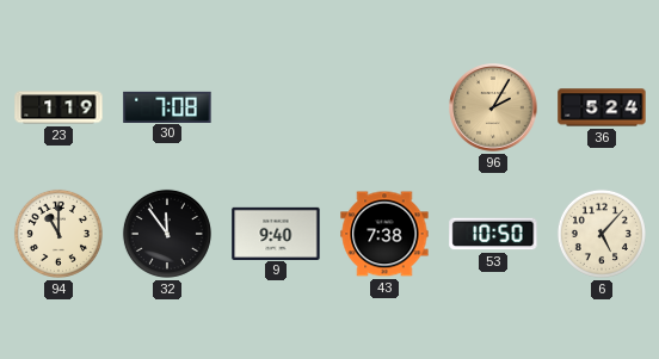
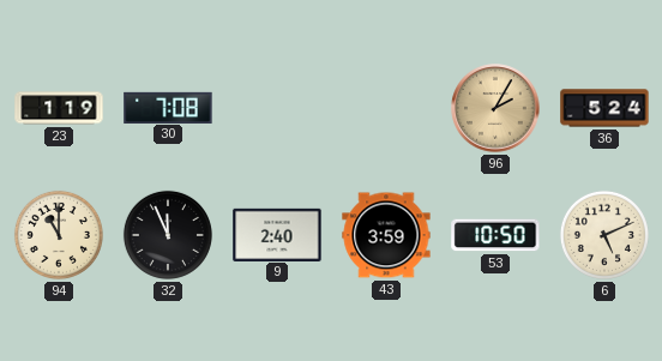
32: 11:54 -> 11:56
9: 9:40 -> 2:40
43: 7:38 -> 3:59
6: 5:07 -> 5:11
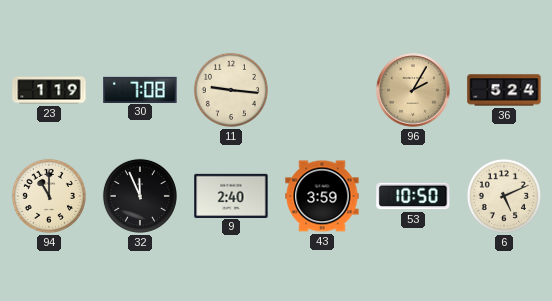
11: none -> 9:16
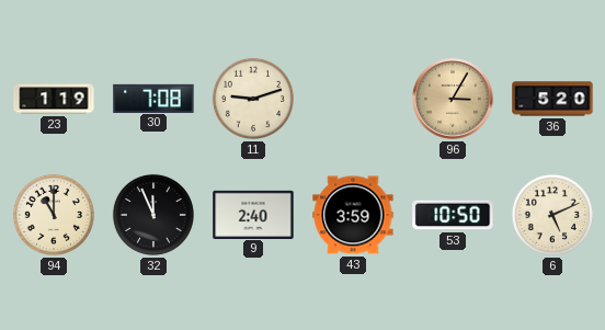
11: 9:16 -> 9:12
96: 2:05 -> 3:05
36: 5:24 -> 5:20
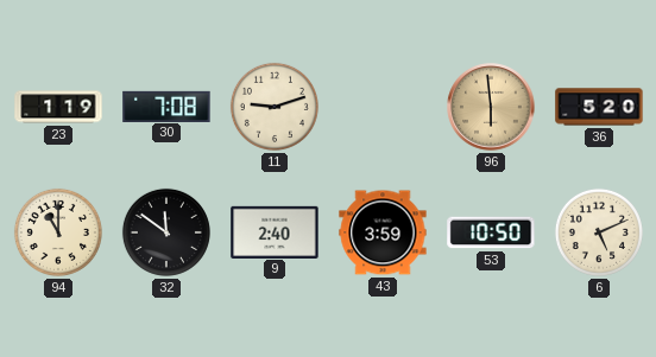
96: 3:05 -> 5:59
32: 11:56 -> 11:51
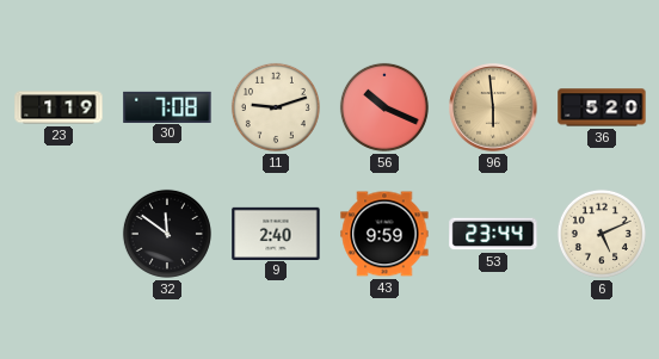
56: none -> 10:19
94: 11:00 -> none
43: 3:59 -> 9:59
53: 10:50 -> 23:44
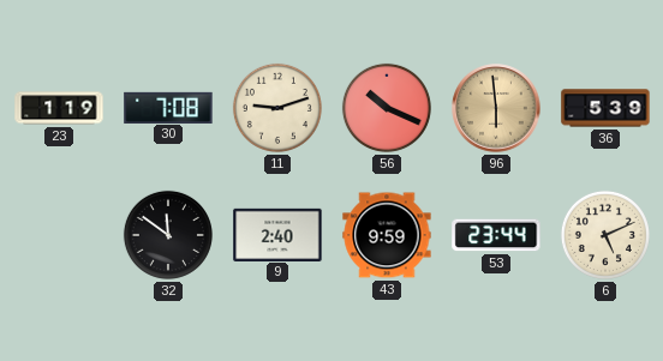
36: 5:20 -> 5:39
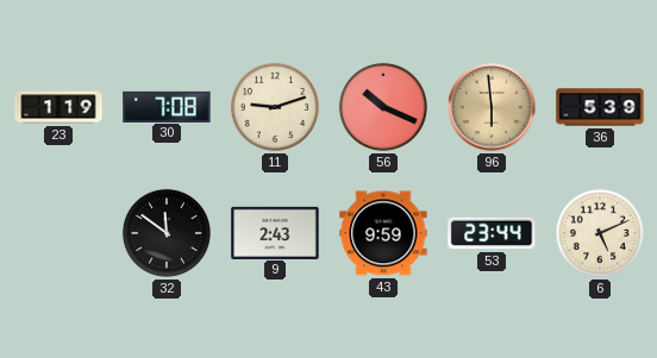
9: 2:40 -> 2:43
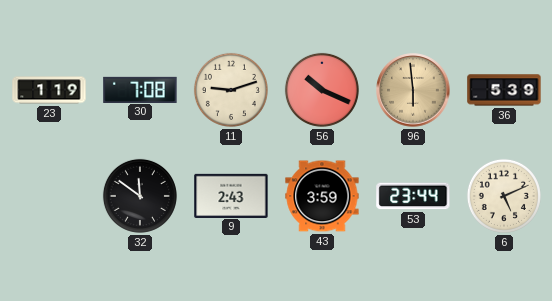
43: 9:59 -> 3:59
